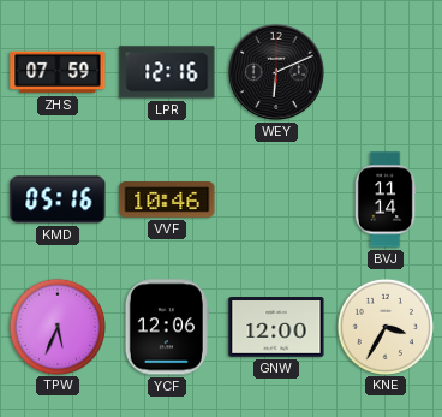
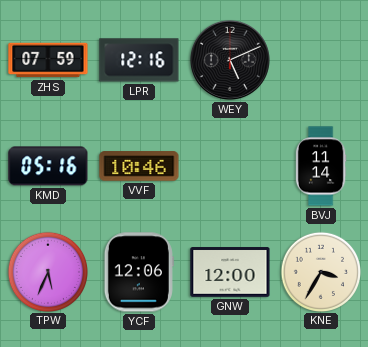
WEY: 6:11 -> 5:11
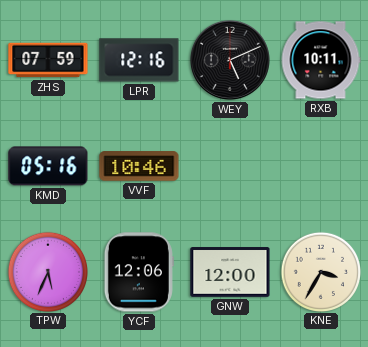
RXB: none -> 10:11
BVJ: 11:14 -> none
